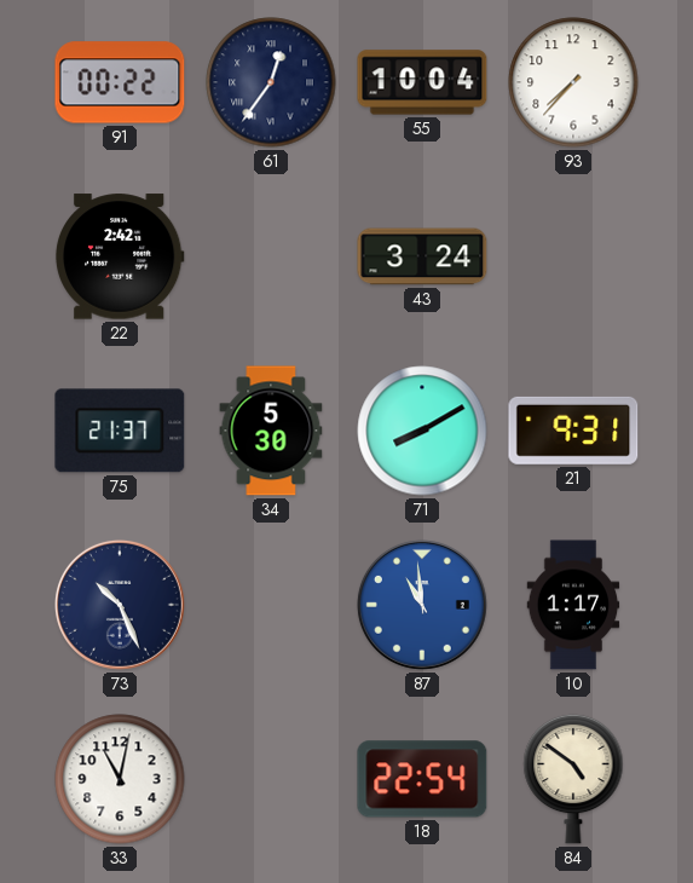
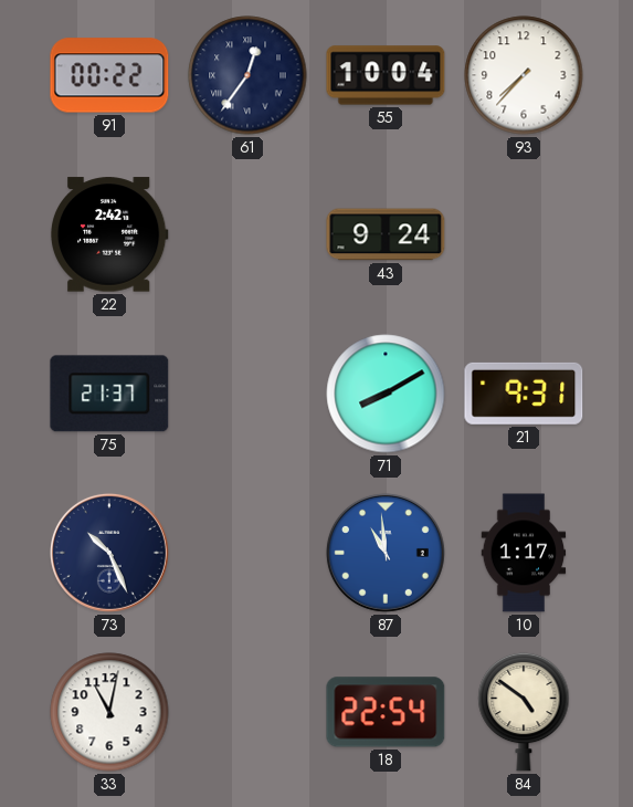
43: 3:24 -> 9:24
34: 5:30 -> none
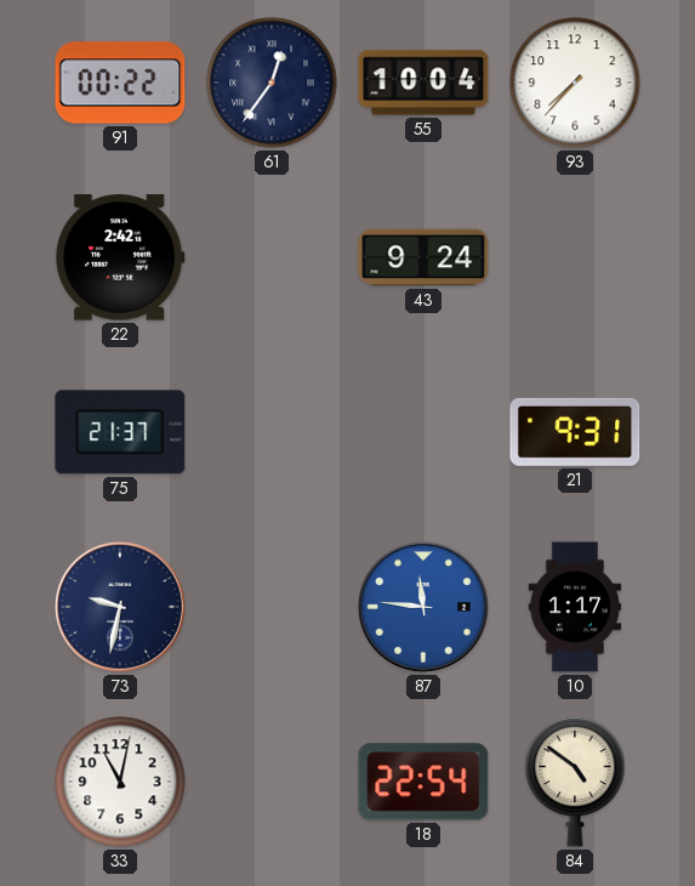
71: 8:10 -> none
73: 10:26 -> 9:32
87: 10:59 -> 11:46
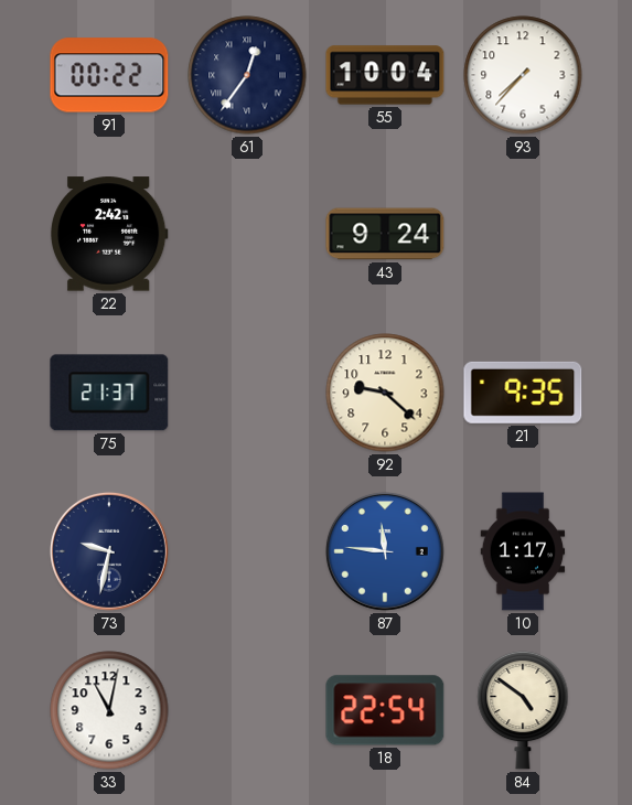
92: none -> 9:22
21: 9:31 -> 9:35
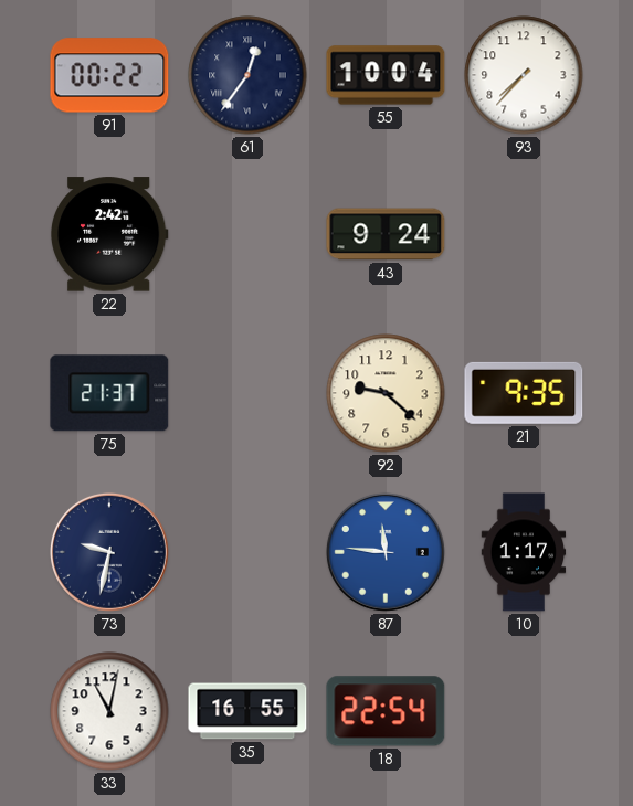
35: none -> 16:55
84: 4:51 -> none
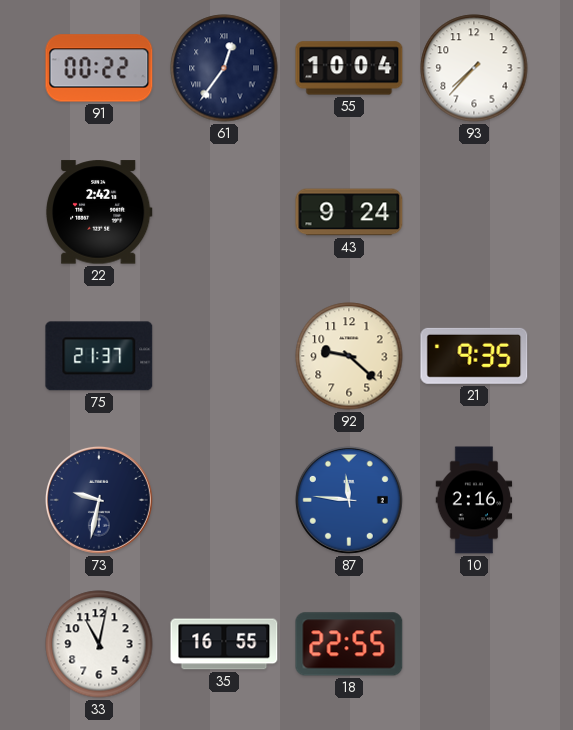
10: 1:17 -> 2:16
18: 22:54 -> 22:55
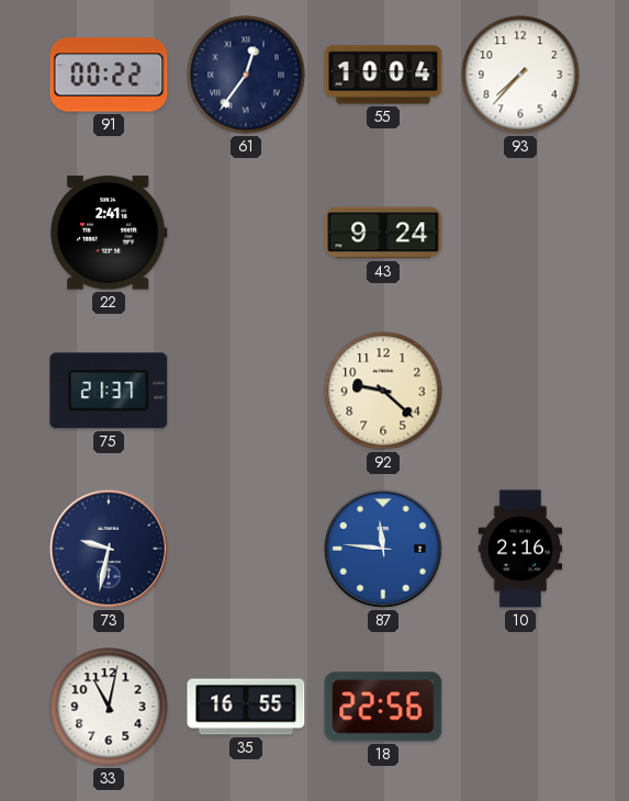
22: 2:42 -> 2:41
21: 9:35 -> none
18: 22:55 -> 22:56
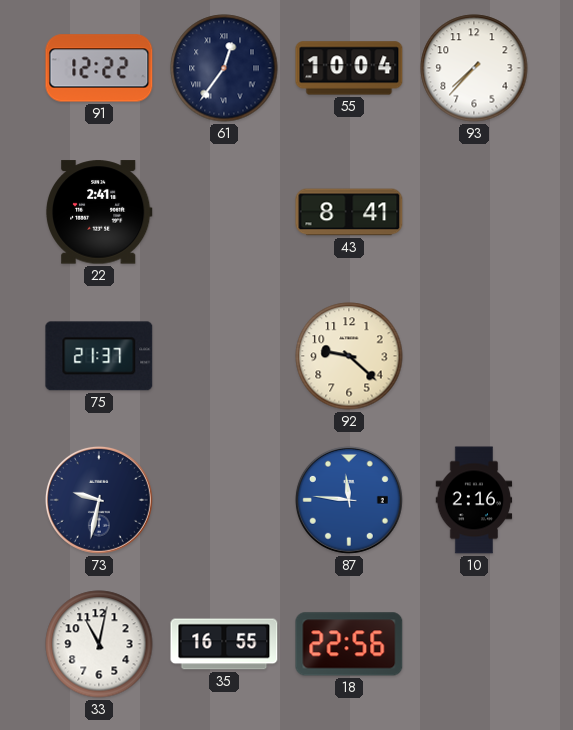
91: 00:22 -> 12:22
43: 9:24 -> 8:41
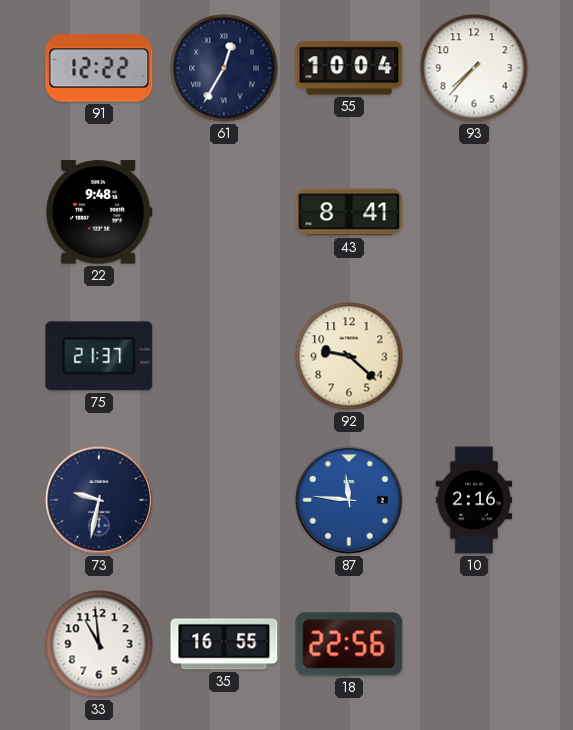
61: 12:36 -> 12:35
22: 2:41 -> 9:48
33: 11:02 -> 10:59
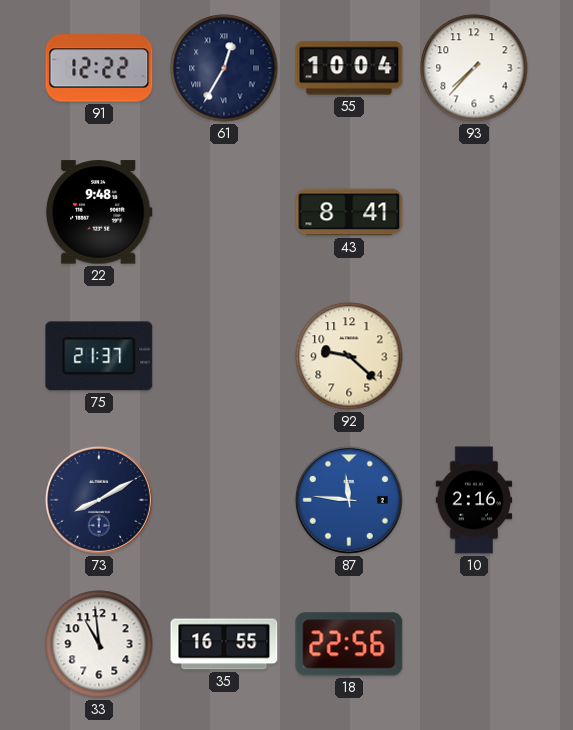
73: 9:32 -> 8:10
